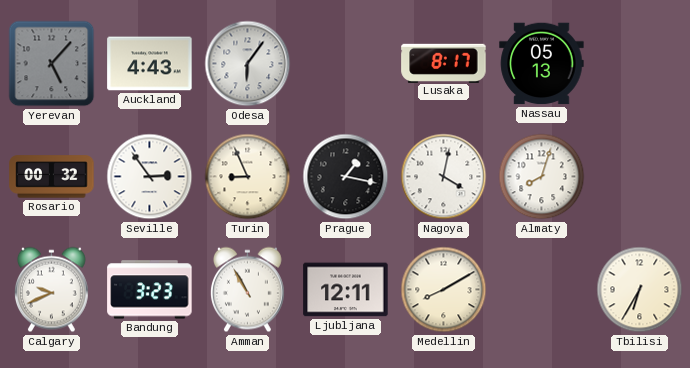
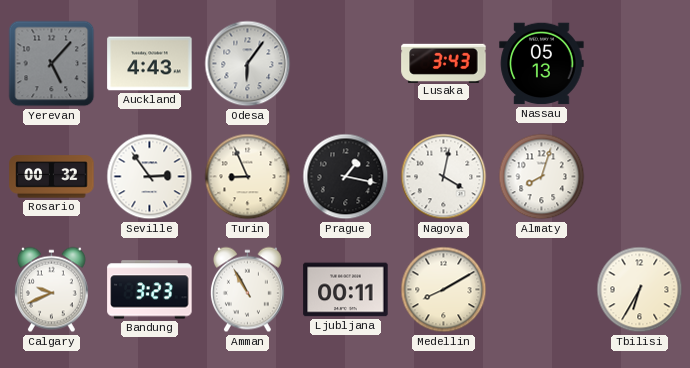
Lusaka: 8:17 -> 3:43
Ljubljana: 12:11 -> 00:11
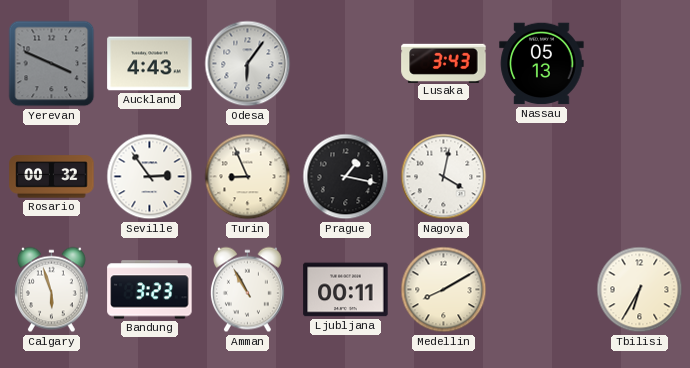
Yerevan: 5:07 -> 3:49
Almaty: 8:03 -> none
Calgary: 9:41 -> 5:57
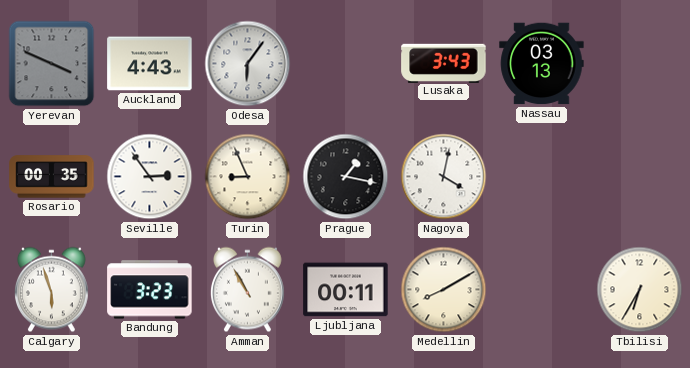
Nassau: 05:13 -> 03:13
Rosario: 00:32 -> 00:35
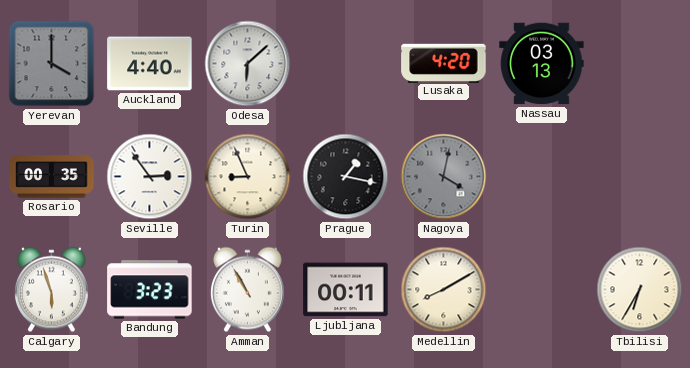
Yerevan: 3:49 -> 4:00
Auckland: 4:43 -> 4:40
Odesa: 6:06 -> 6:08
Lusaka: 3:43 -> 4:20
Nagoya dial: white -> grey
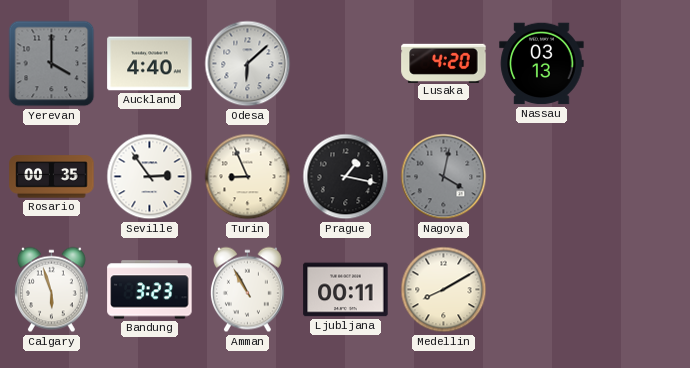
Tbilisi: 6:35 -> none
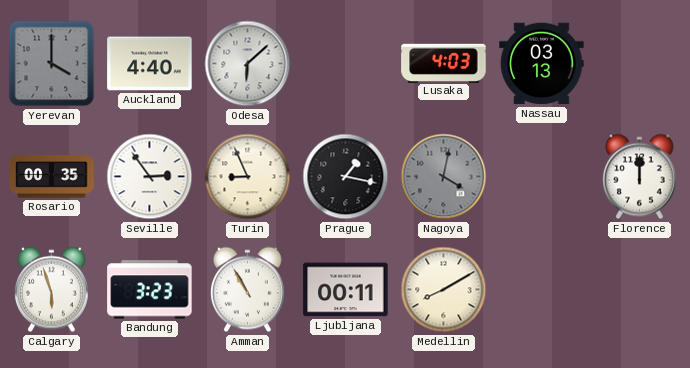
Lusaka: 4:20 -> 4:03
Florence: none -> 12:00
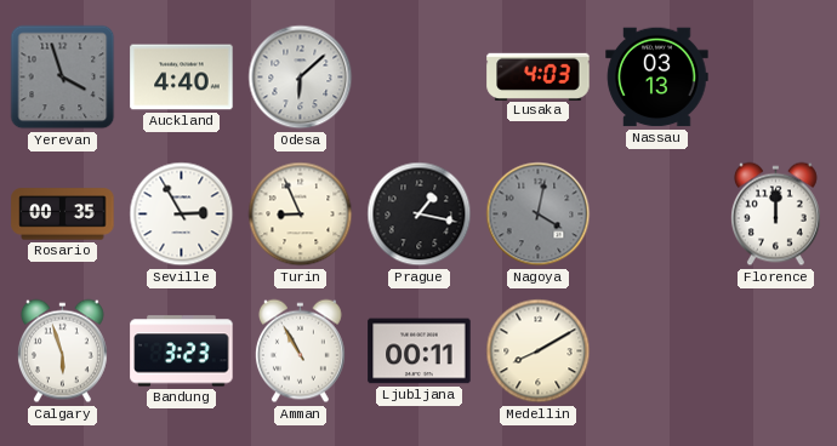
Yerevan: 4:00 -> 3:57
Seville: 2:54 -> 2:55
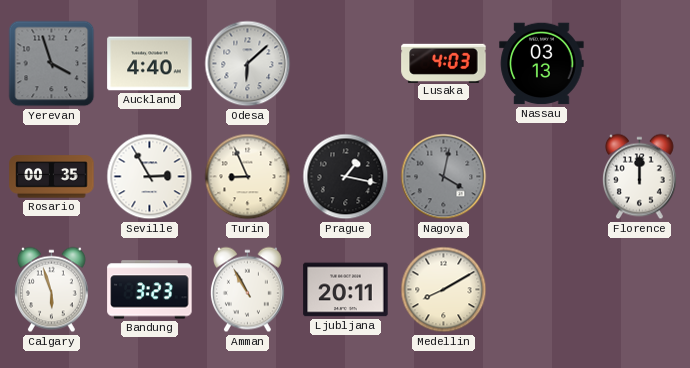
Ljubljana: 00:11 -> 20:11
